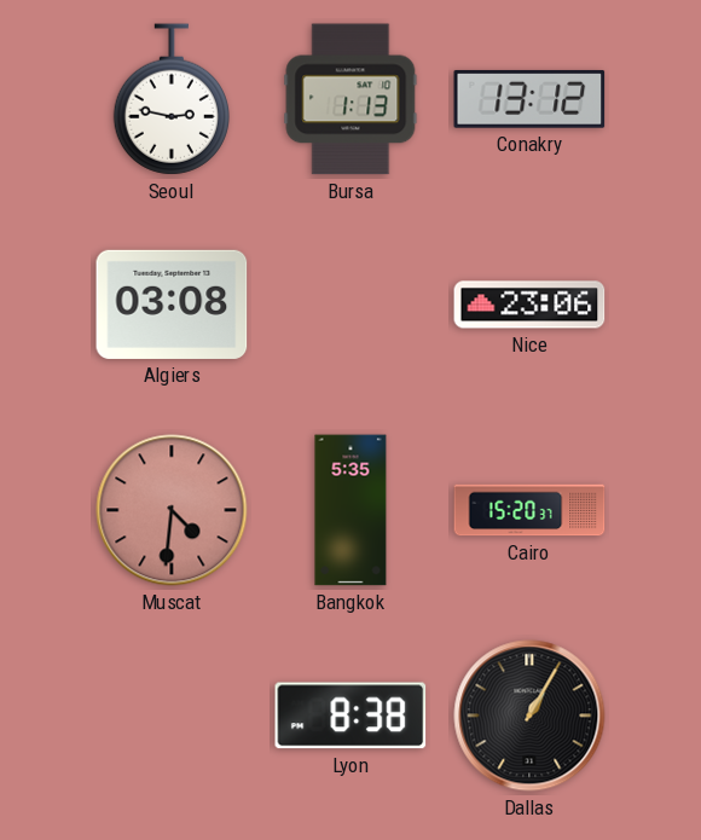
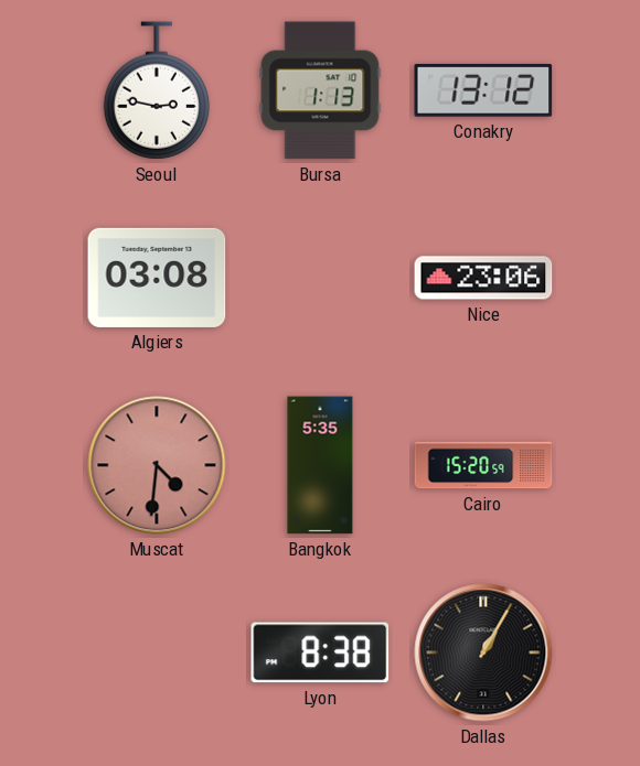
Cairo: 15:20:37 -> 15:20:59
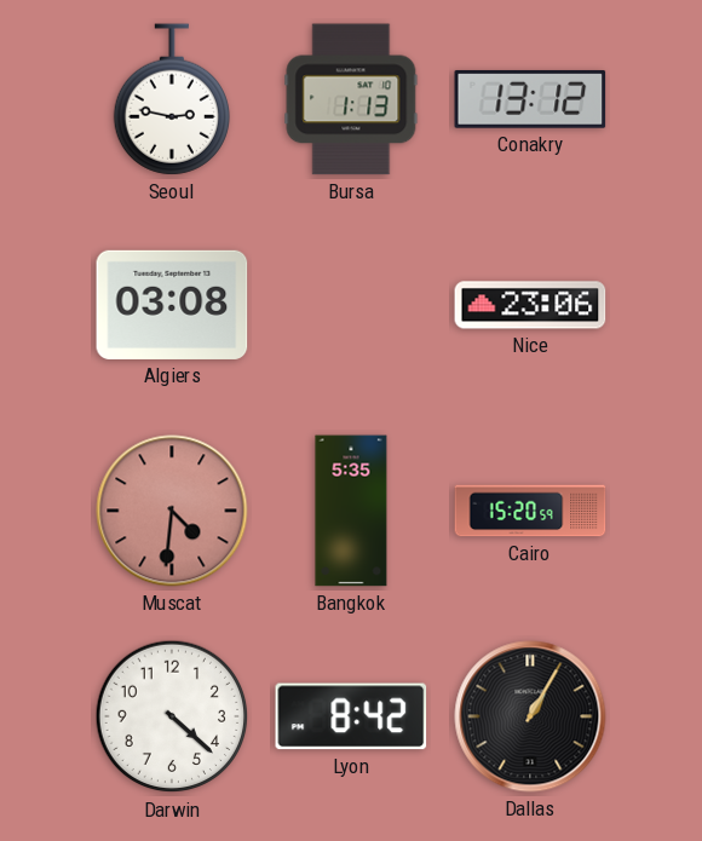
Darwin: none -> 4:22
Lyon: 8:38 -> 8:42
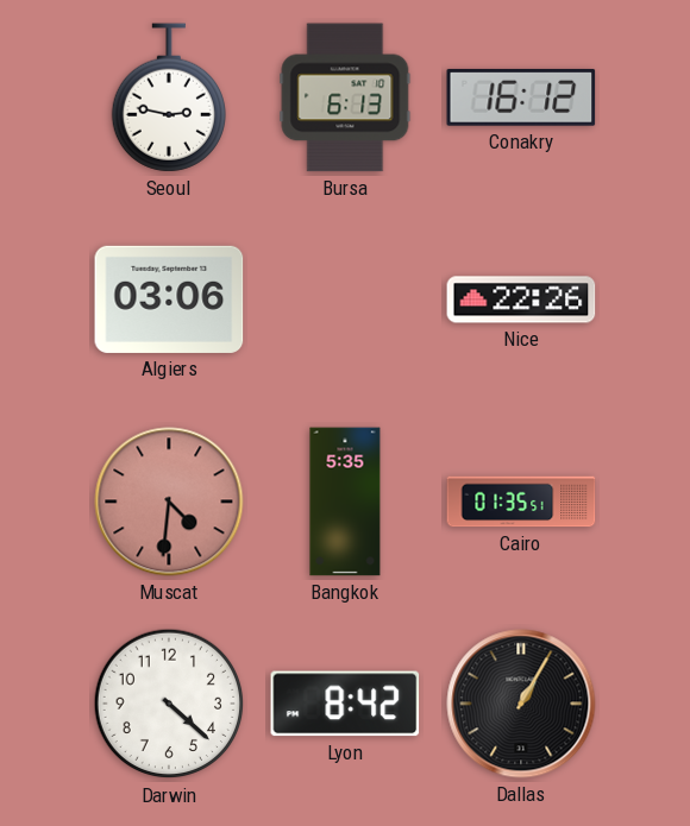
Bursa: 1:13 -> 6:13
Conakry: 13:12 -> 16:12
Algiers: 03:08 -> 03:06
Nice: 23:06 -> 22:26
Cairo: 15:20 -> 01:35
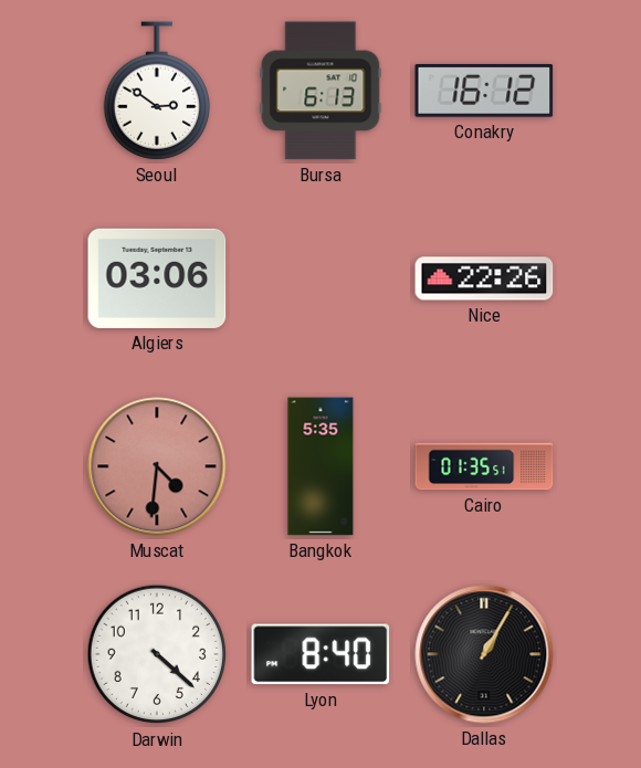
Seoul: 2:47 -> 2:51
Lyon: 8:42 -> 8:40
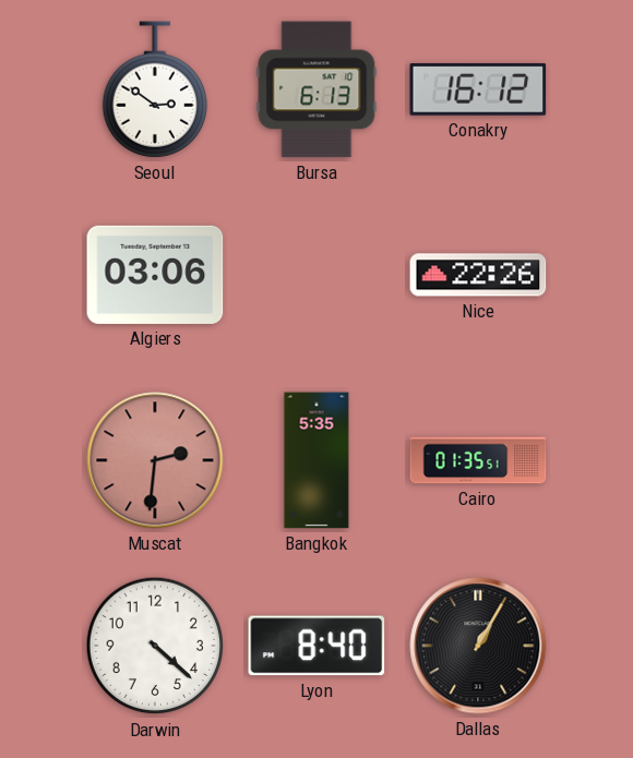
Muscat: 4:31 -> 2:31
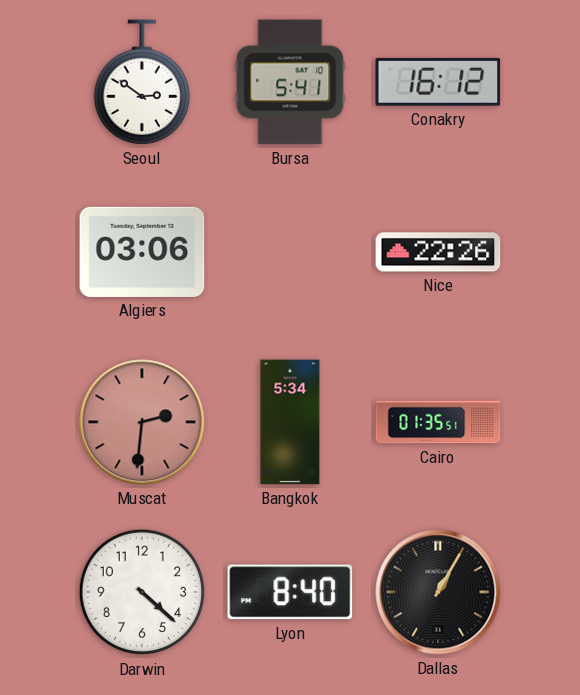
Bursa: 6:13 -> 5:41
Bangkok: 5:35 -> 5:34
